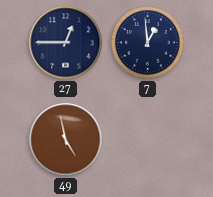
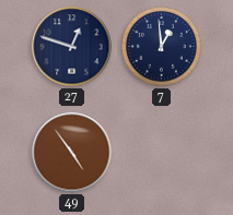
27: 12:45 -> 12:48
49: 4:58 -> 4:54
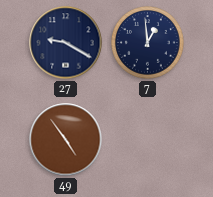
27: 12:48 -> 9:20
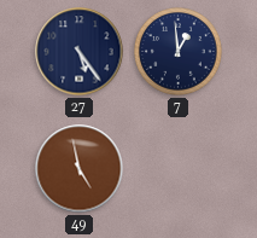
27: 9:20 -> 5:24
49: 4:54 -> 4:58
